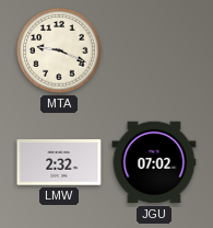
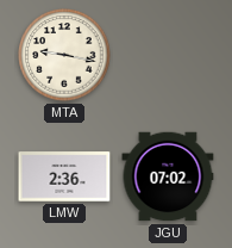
MTA: 9:19 -> 9:17
LMW: 2:32 -> 2:36
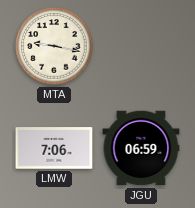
LMW: 2:36 -> 7:06
JGU: 07:02 -> 06:59
